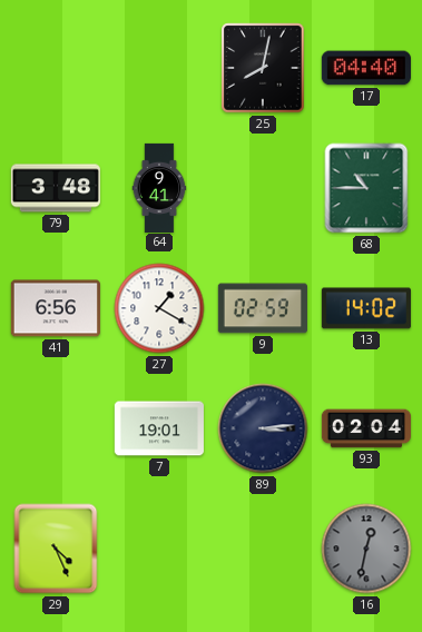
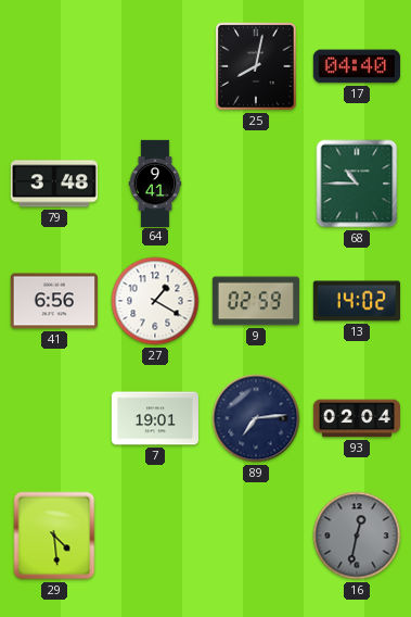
89: 3:14 -> 7:14
29: 4:26 -> 4:29
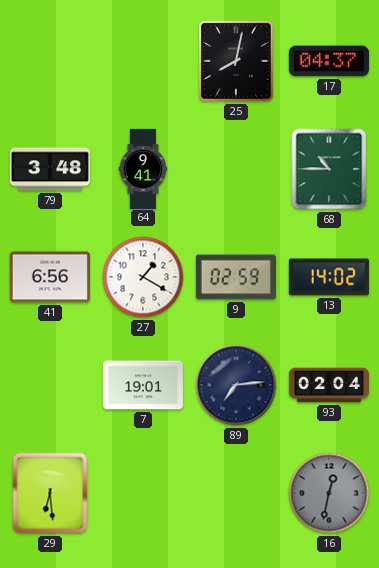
17: 04:40 -> 04:37
29: 4:29 -> 6:29
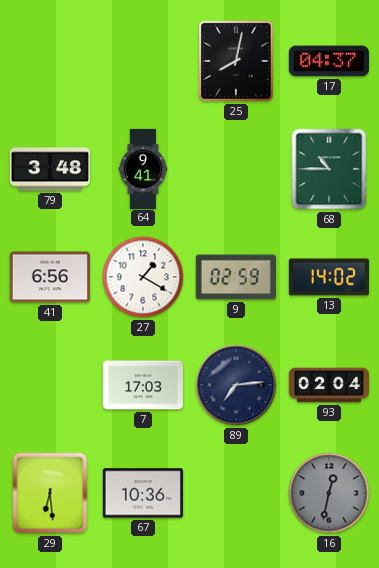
7: 19:01 -> 17:03
67: none -> 10:36
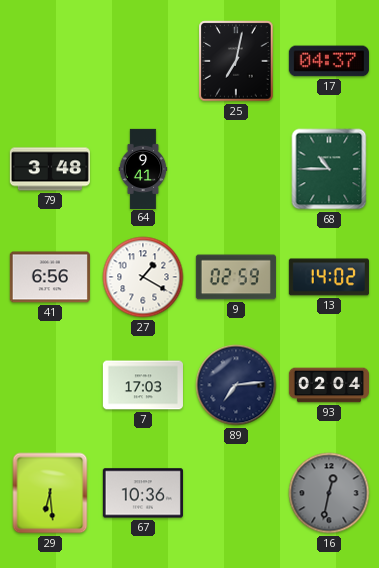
25: 8:02 -> 7:02
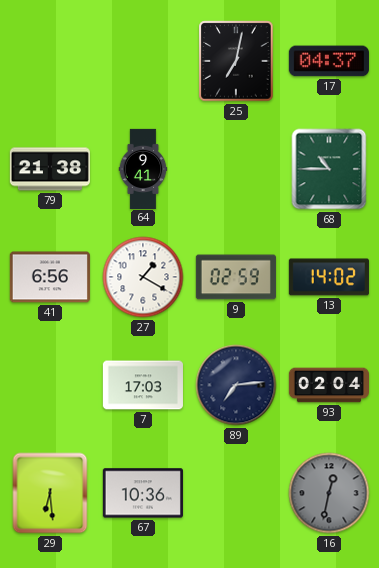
79: 3:48 -> 21:38
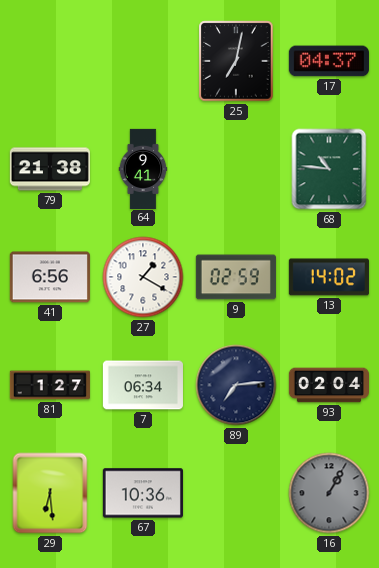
68: 10:45 -> 10:46
81: none -> 1:27
7: 17:03 -> 06:34
16: 12:32 -> 1:05
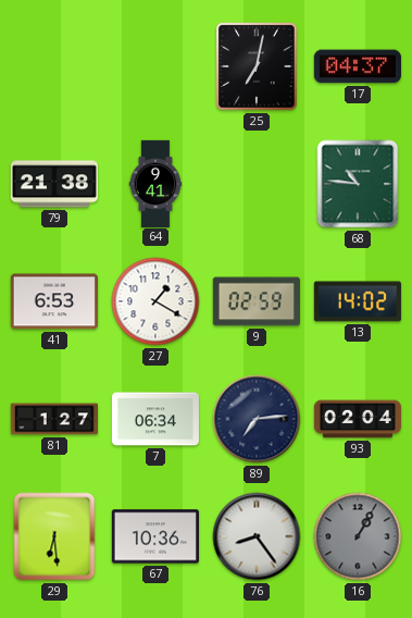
41: 6:56 -> 6:53
76: none -> 8:24
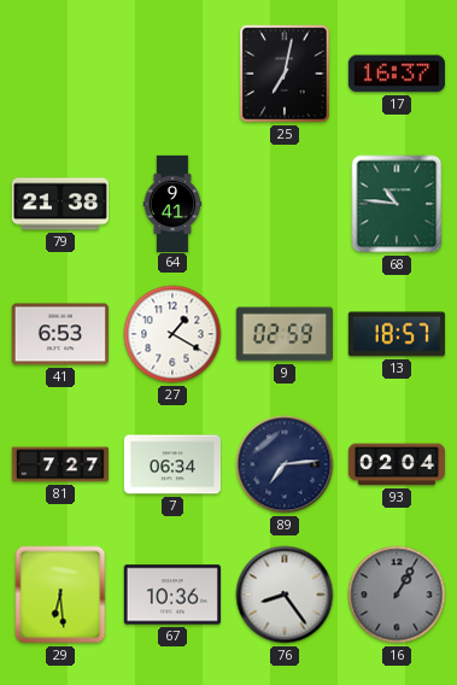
17: 04:37 -> 16:37
13: 14:02 -> 18:57
81: 1:27 -> 7:27
